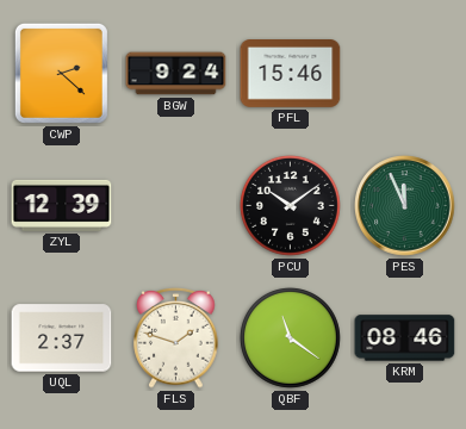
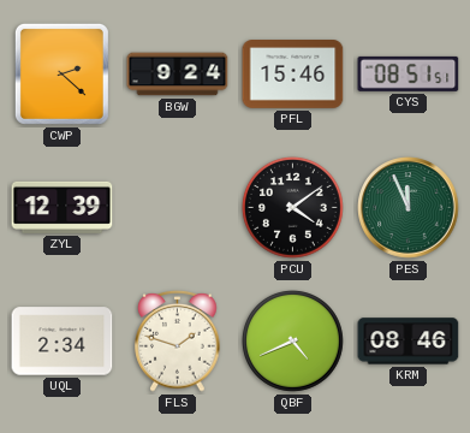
CYS: none -> 08:51
PCU: 10:09 -> 4:09
UQL: 2:37 -> 2:34
QBF: 11:21 -> 4:41
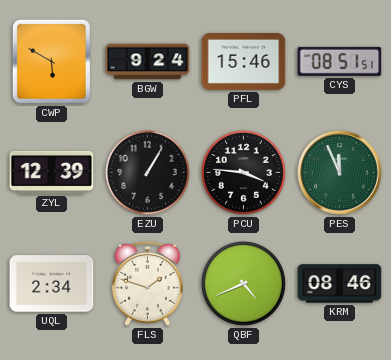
CWP: 2:22 -> 5:50
EZU: none -> 1:05
PCU: 4:09 -> 3:46
